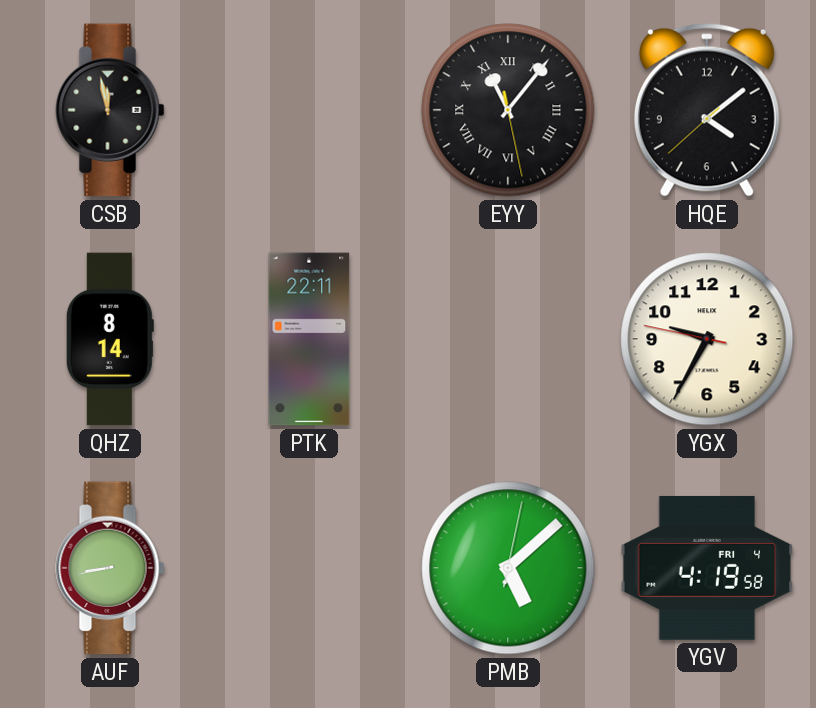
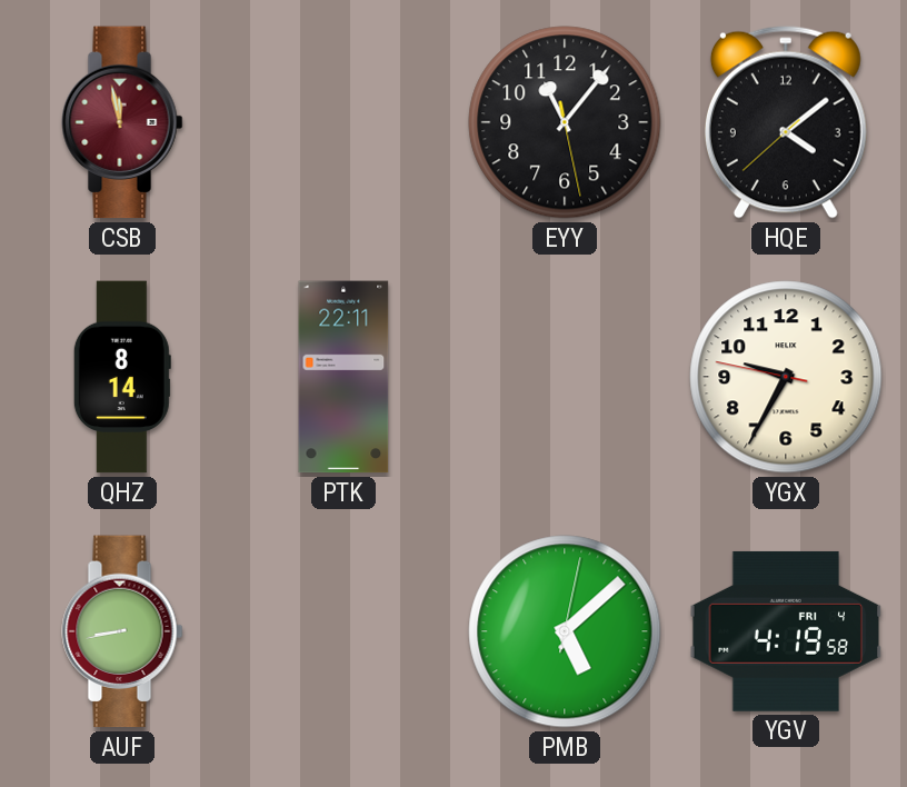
CSB dial: black -> burgundy
EYY numerals: Roman -> Arabic
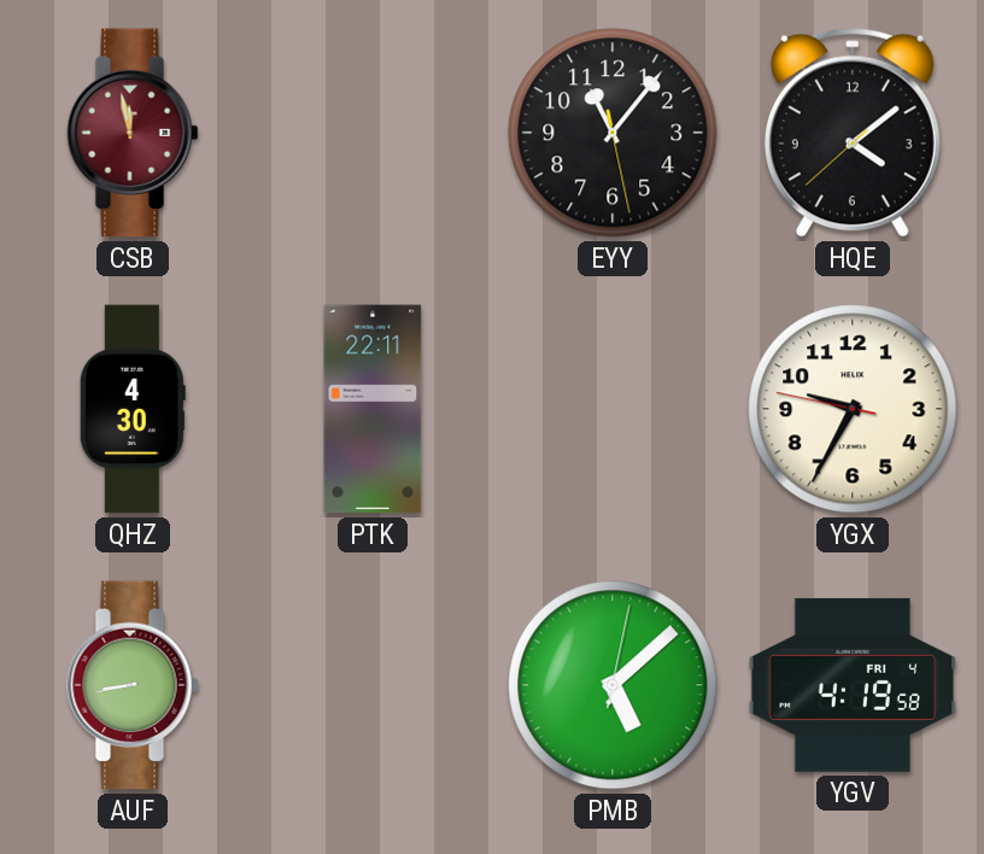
QHZ: 8:14 -> 4:30
